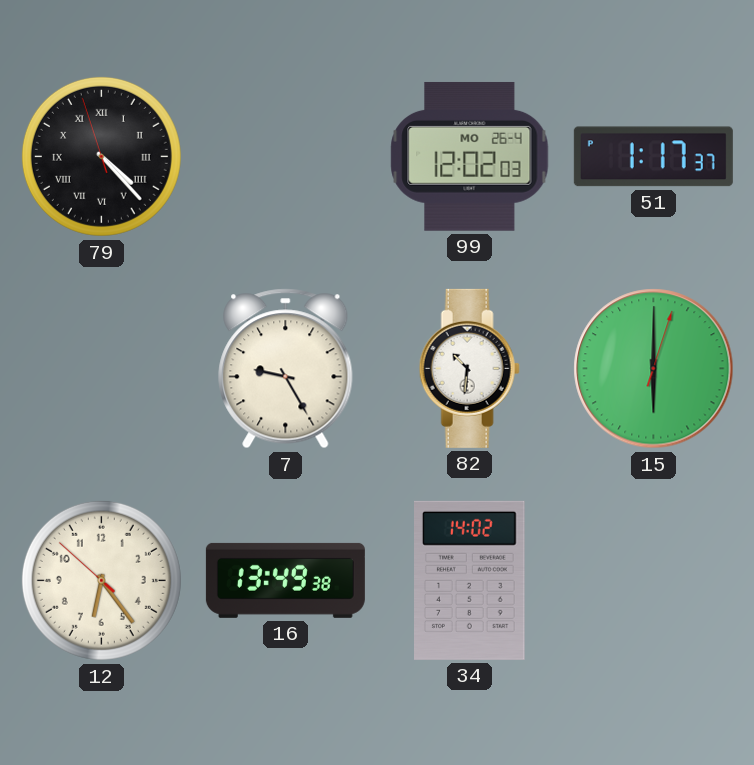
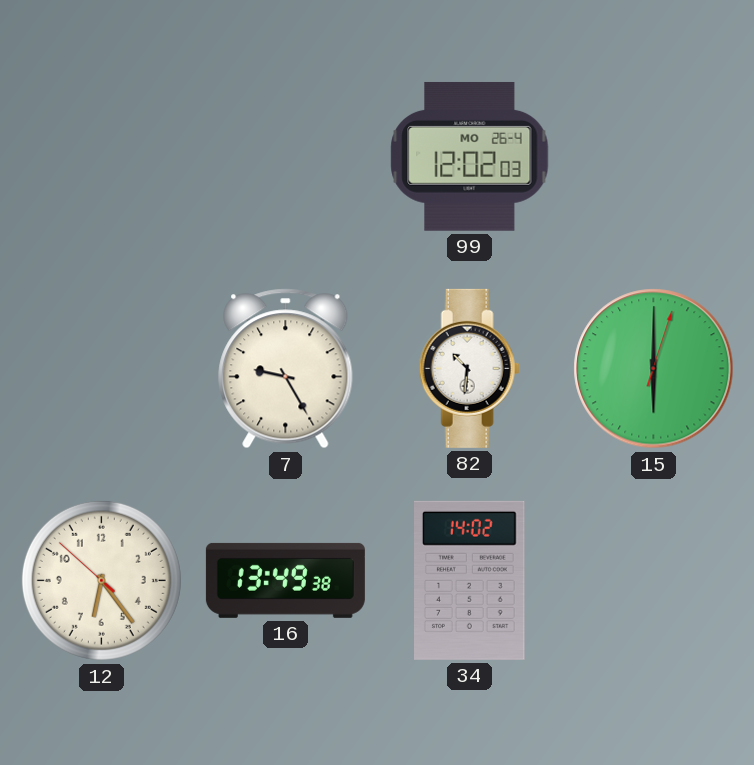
79: 4:22 -> none
51: 1:17 -> none
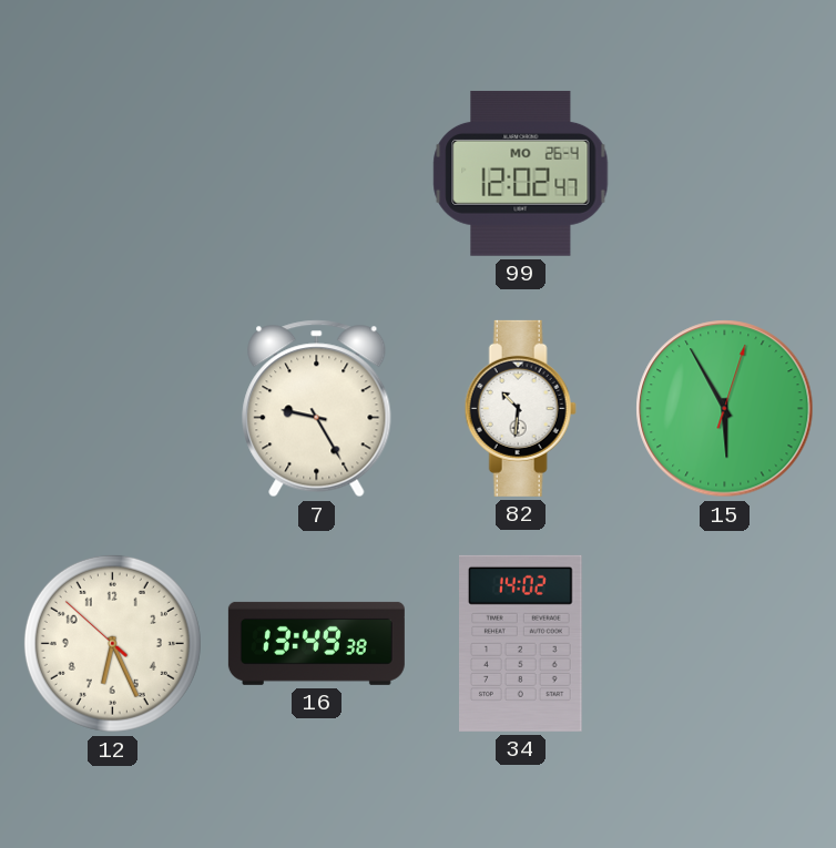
99: 12:02:03 -> 12:02:47
15: 6:00 -> 5:55
12: 6:23 -> 6:25
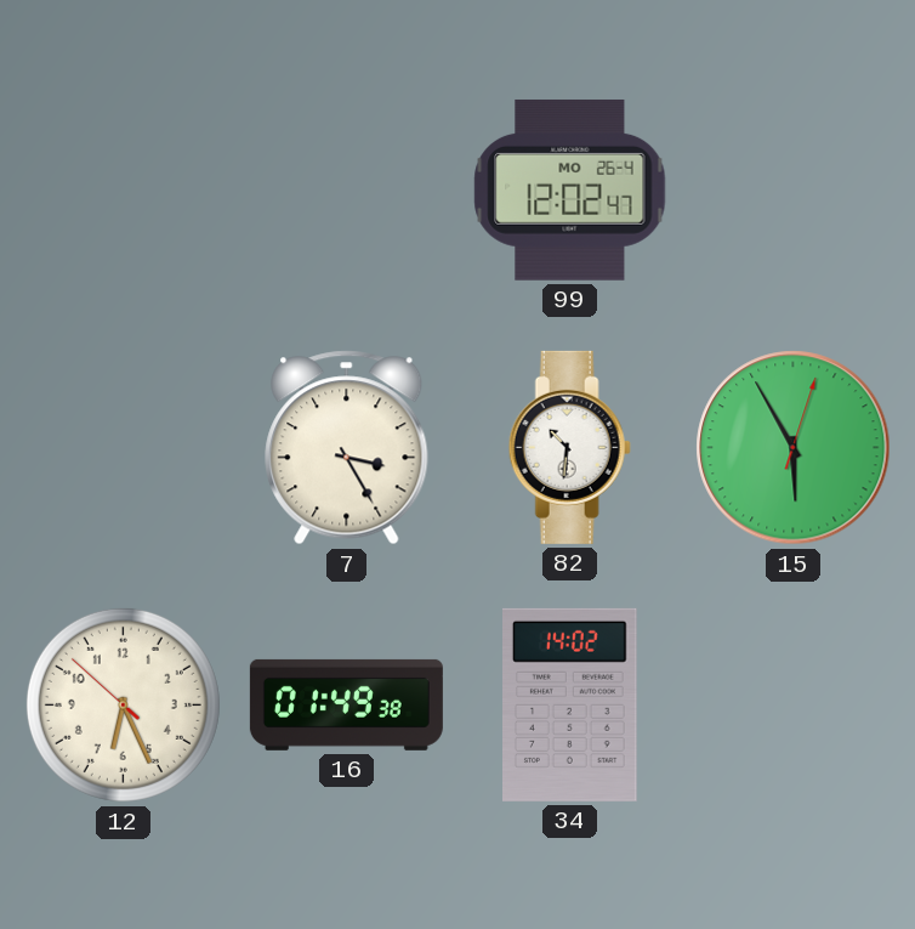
7: 9:25 -> 3:25
16: 13:49 -> 01:49
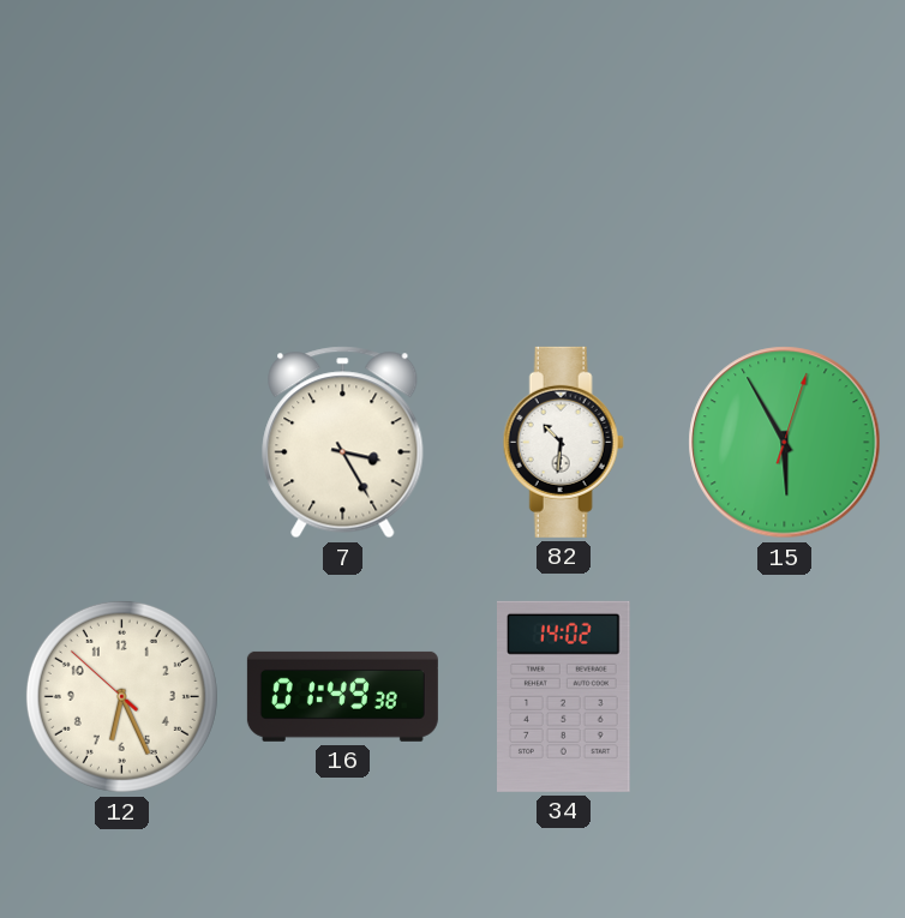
99: 12:02 -> none
